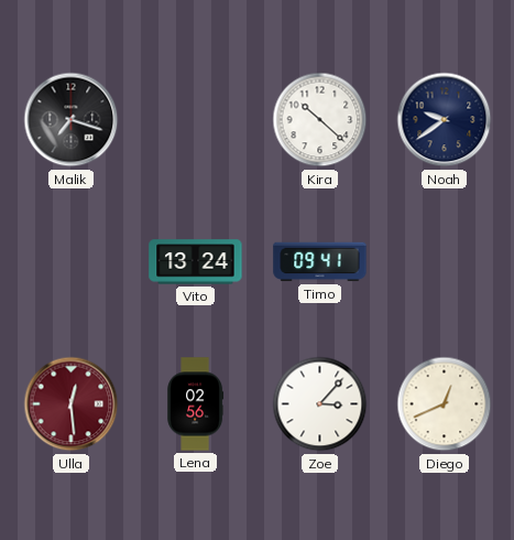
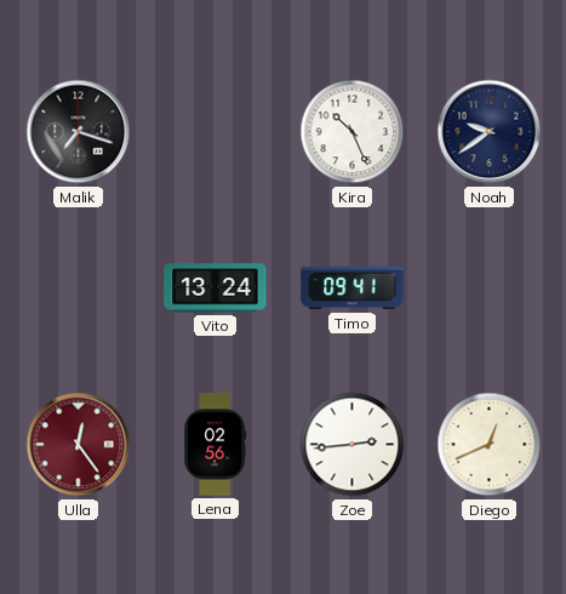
Kira: 10:22 -> 10:26
Ulla: 12:29 -> 12:24
Zoe: 3:07 -> 2:44
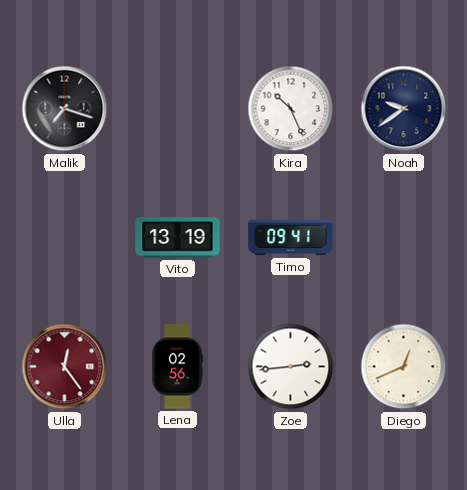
Vito: 13:24 -> 13:19
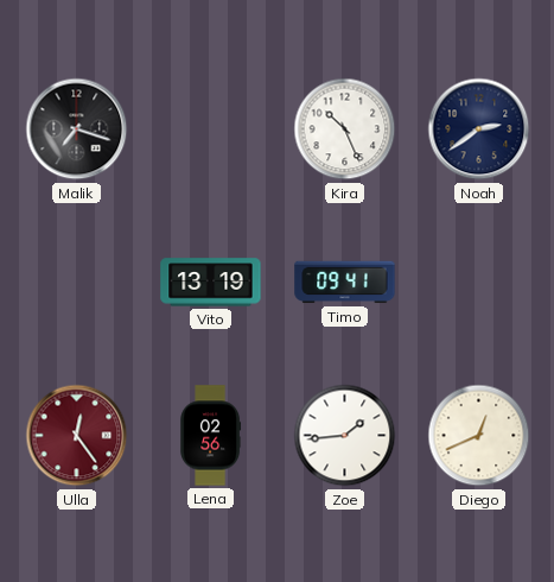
Noah: 9:39 -> 2:39
Zoe: 2:44 -> 1:44
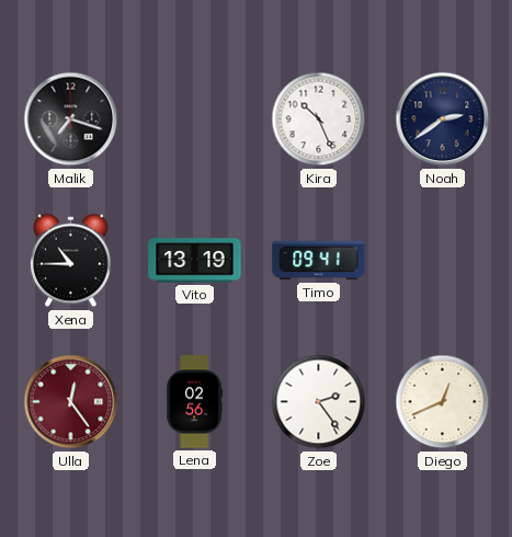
Xena: none -> 10:45
Zoe: 1:44 -> 2:24
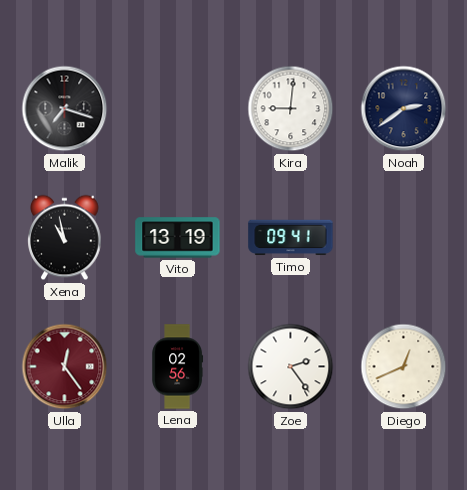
Kira: 10:26 -> 9:01
Xena: 10:45 -> 10:58
